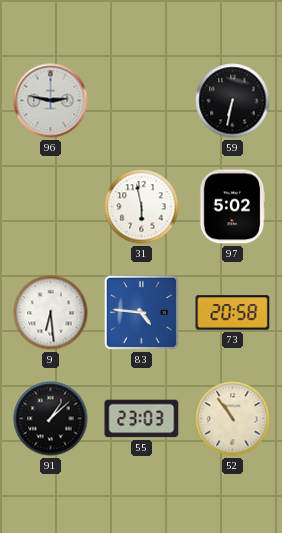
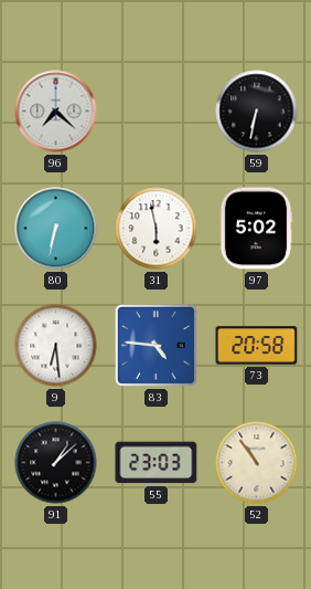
96: 2:47 -> 7:22
80: none -> 6:32
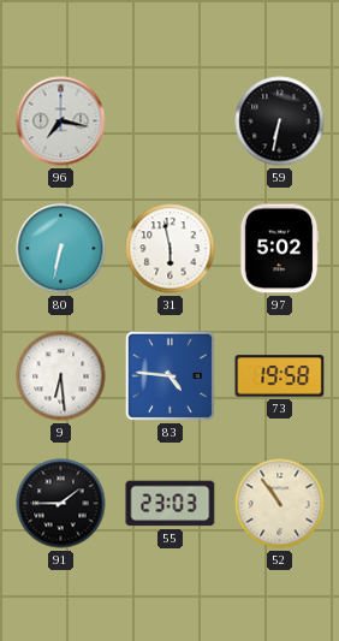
96: 7:22 -> 7:17
73: 20:58 -> 19:58
91: 1:08 -> 1:45
